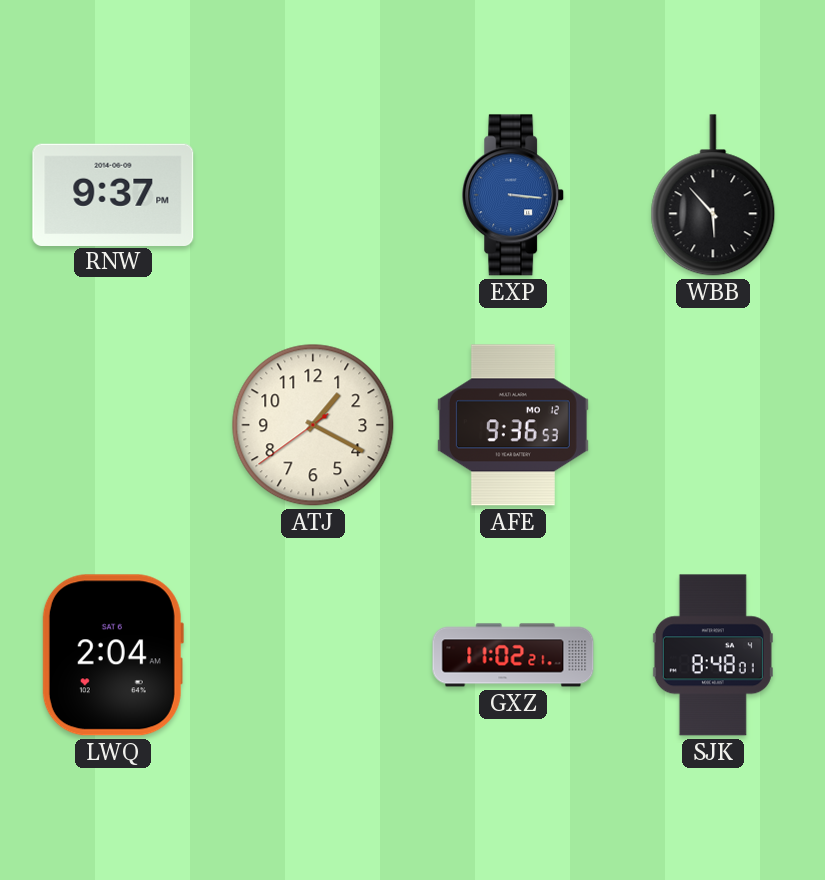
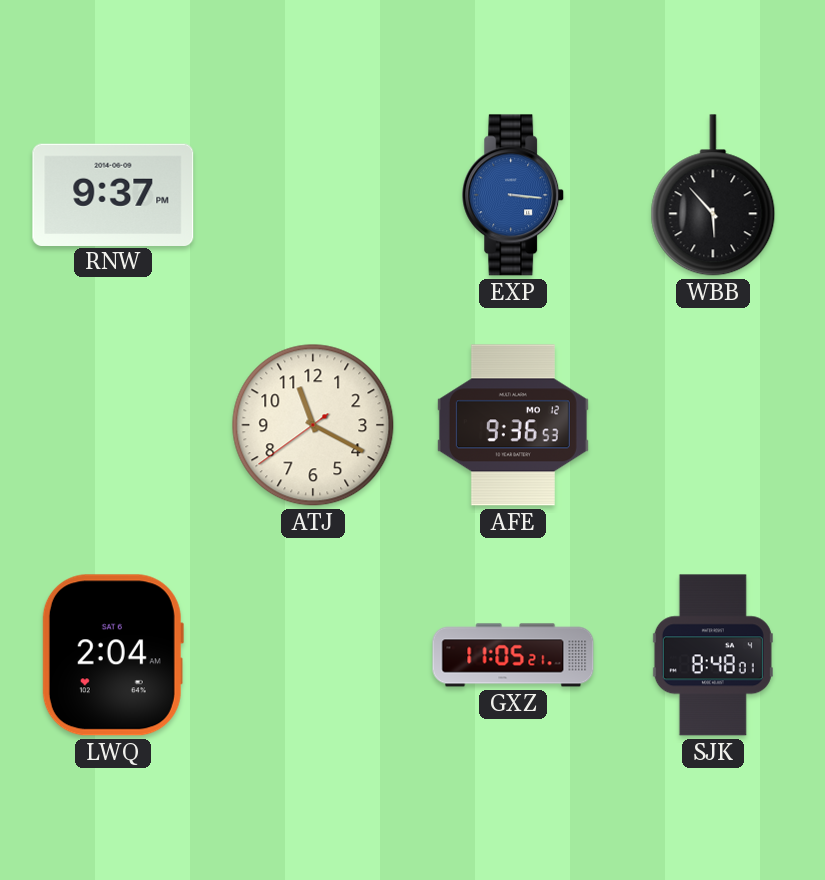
ATJ: 1:19 -> 11:19
GXZ: 11:02 -> 11:05
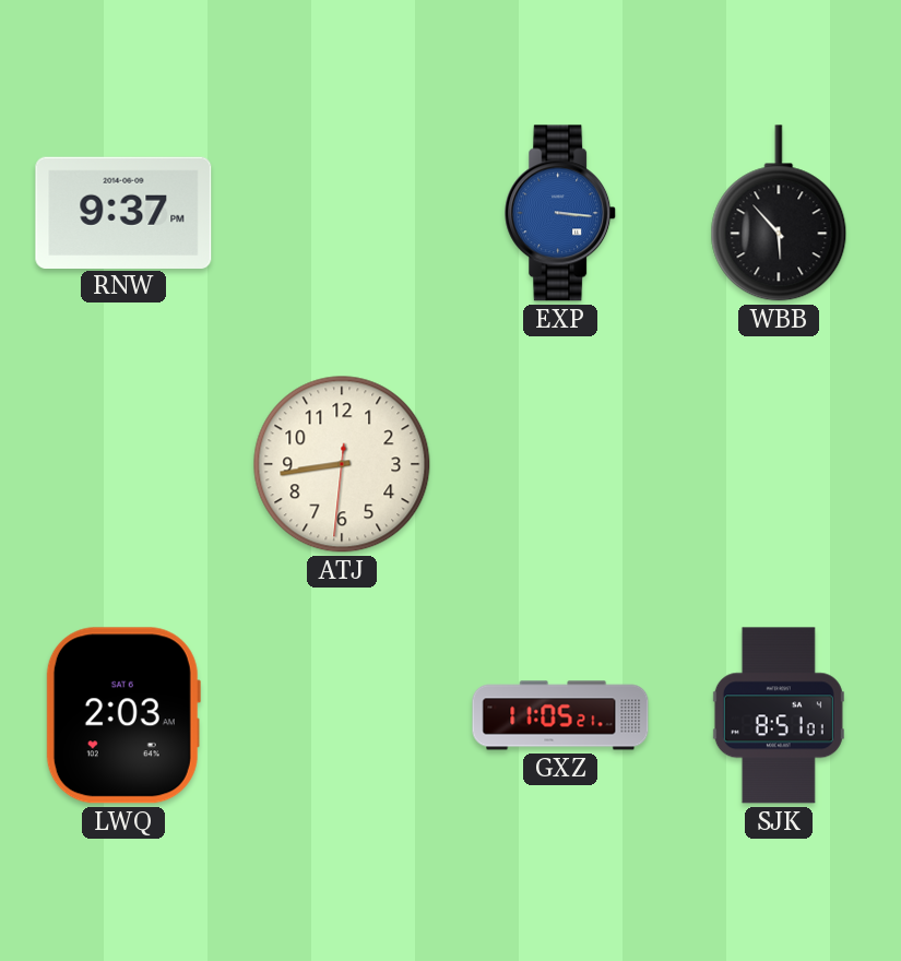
ATJ: 11:19 -> 8:43
AFE: 9:36 -> none
LWQ: 2:04 -> 2:03
SJK: 8:48 -> 8:51
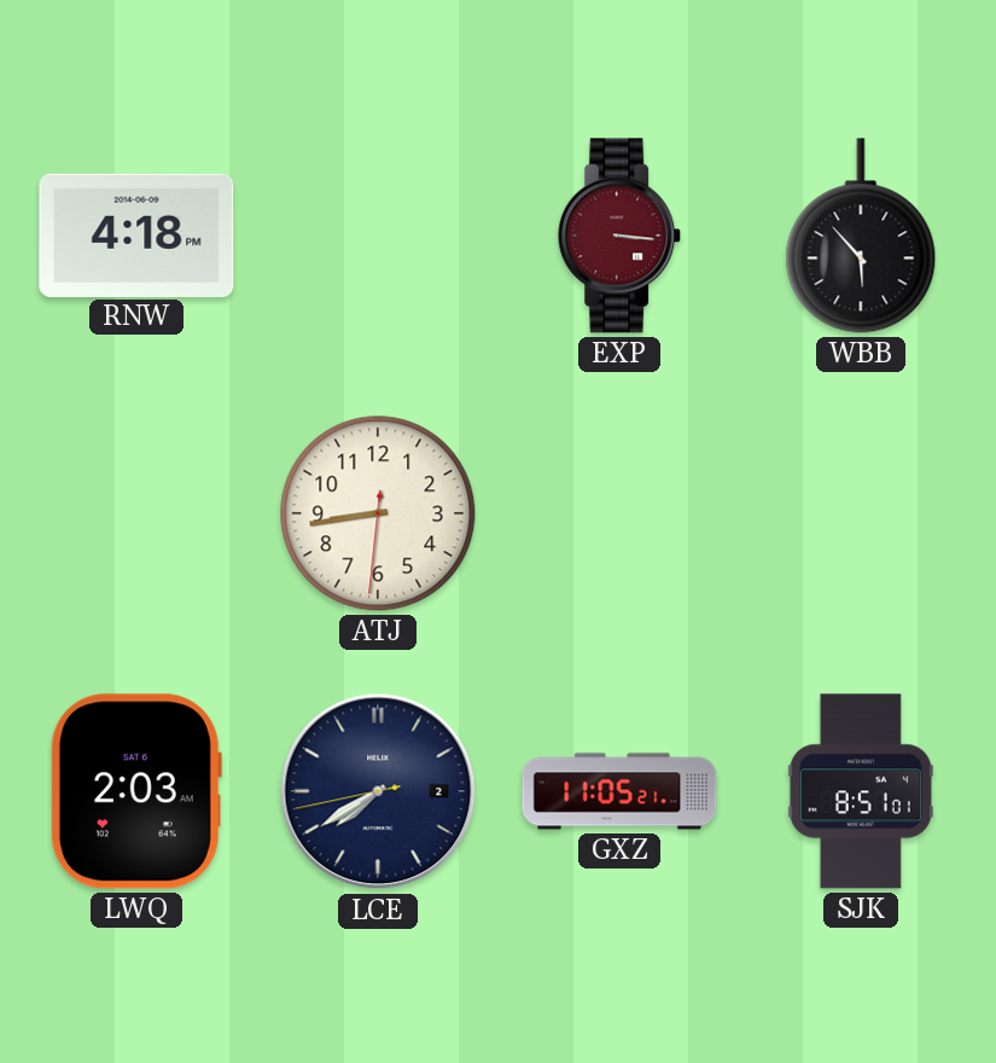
RNW: 9:37 -> 4:18
EXP dial: blue -> burgundy
LCE: none -> 7:39
